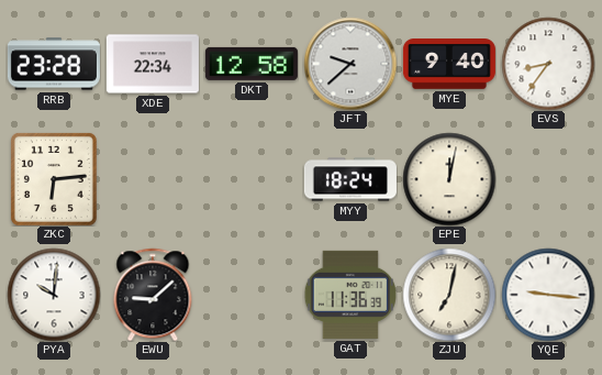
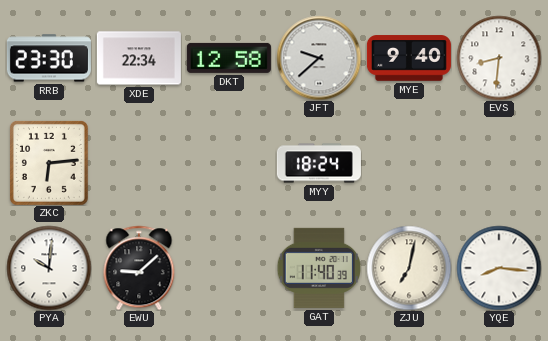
RRB: 23:28 -> 23:30
EVS: 8:36 -> 8:31
EPE: 12:02 -> none
GAT: 11:36 -> 11:40
YQE: 9:16 -> 8:16
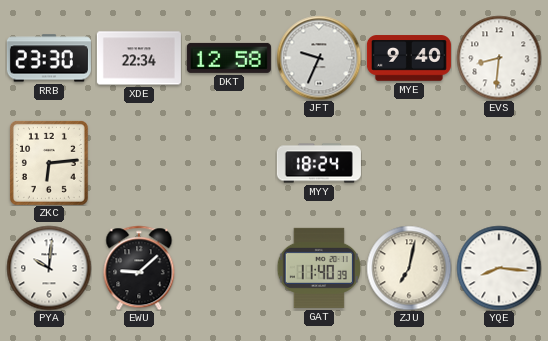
JFT: 9:38 -> 9:34
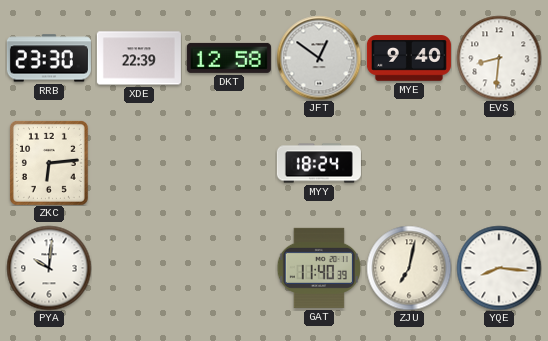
XDE: 22:34 -> 22:39
JFT: 9:34 -> 12:51
EWU: 9:08 -> none
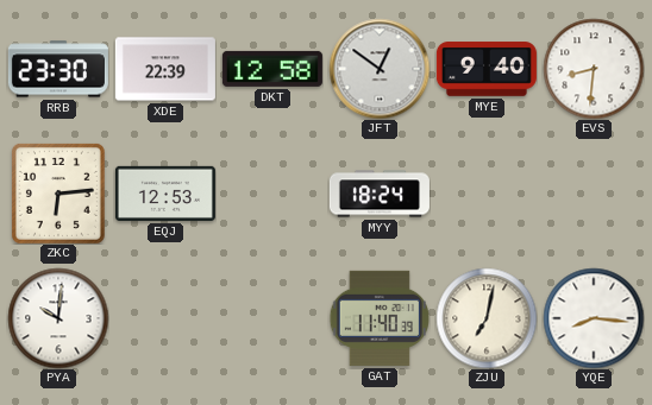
EQJ: none -> 12:53
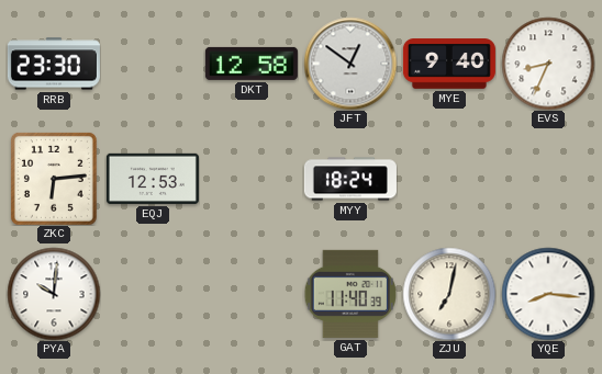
XDE: 22:39 -> none
EVS: 8:31 -> 8:34
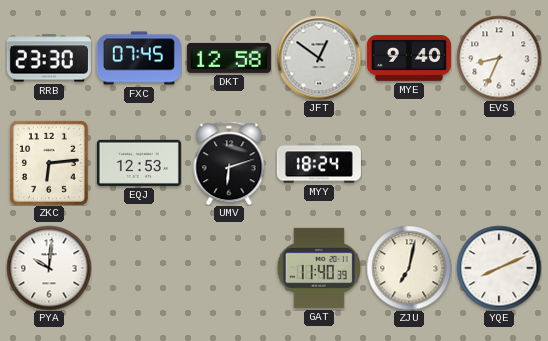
FXC: none -> 07:45
UMV: none -> 6:12
YQE: 8:16 -> 8:11
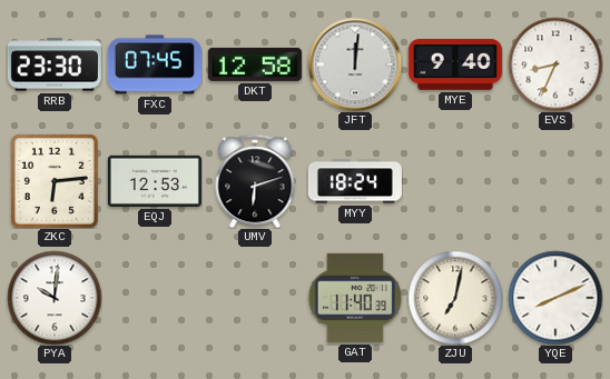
JFT: 12:51 -> 12:01
